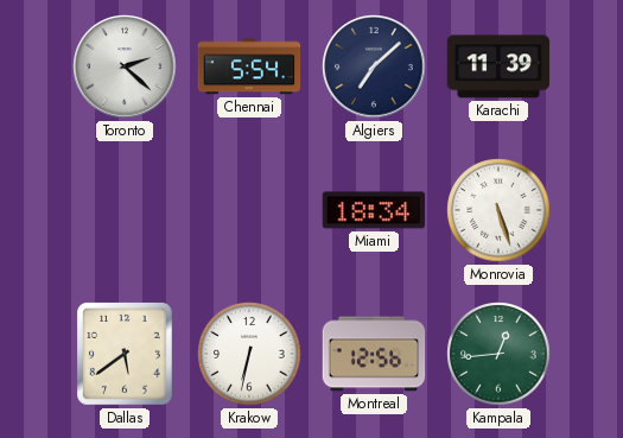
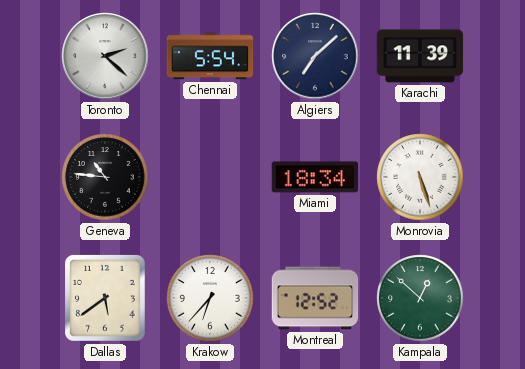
Geneva: none -> 10:46
Krakow: 6:32 -> 6:37
Montreal: 12:56 -> 12:52
Kampala: 12:44 -> 12:52
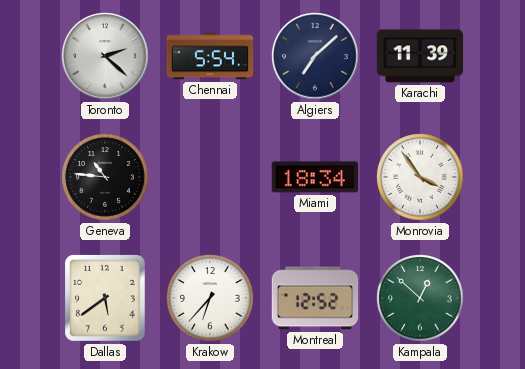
Monrovia: 5:27 -> 3:54
